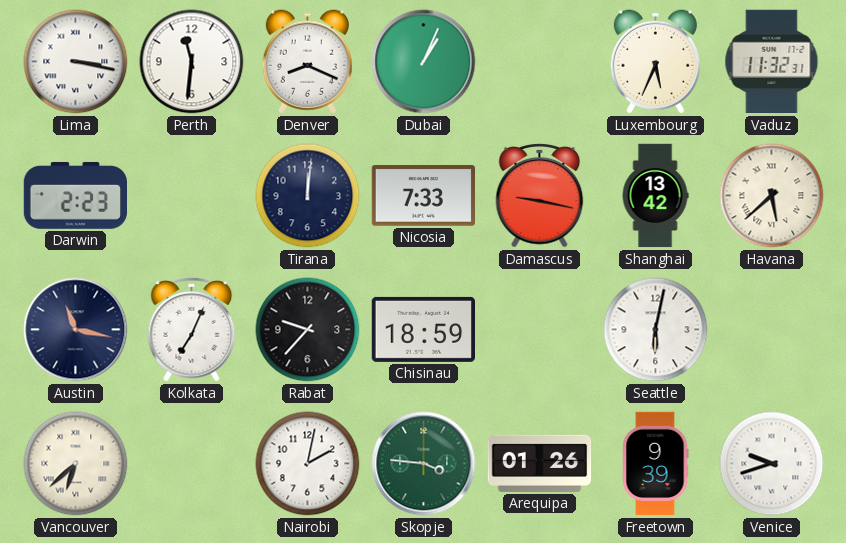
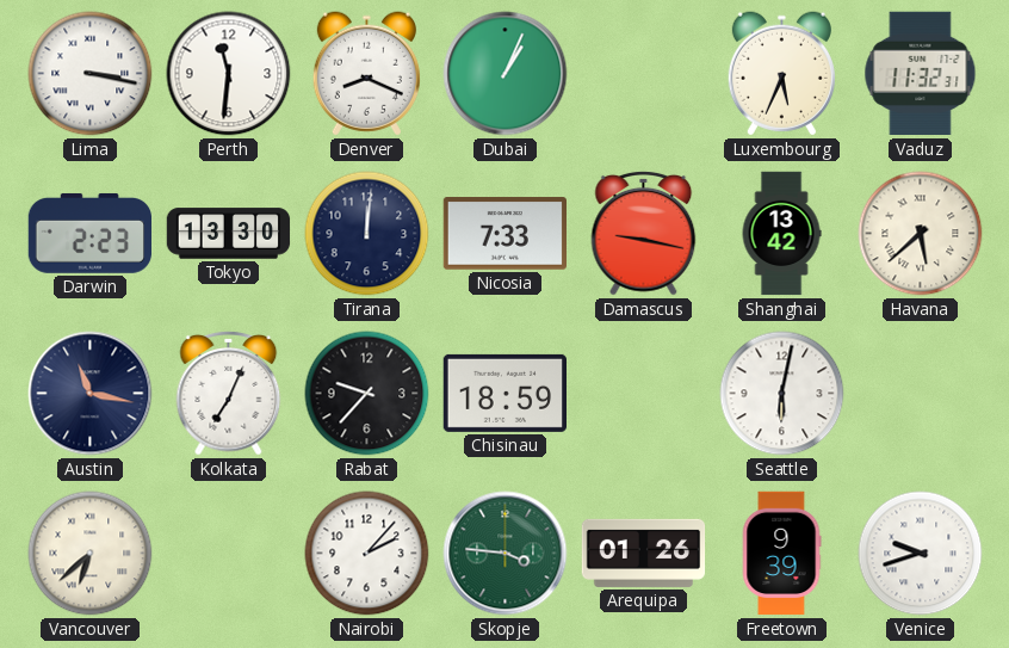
Tokyo: none -> 13:30
Nairobi: 2:02 -> 2:07
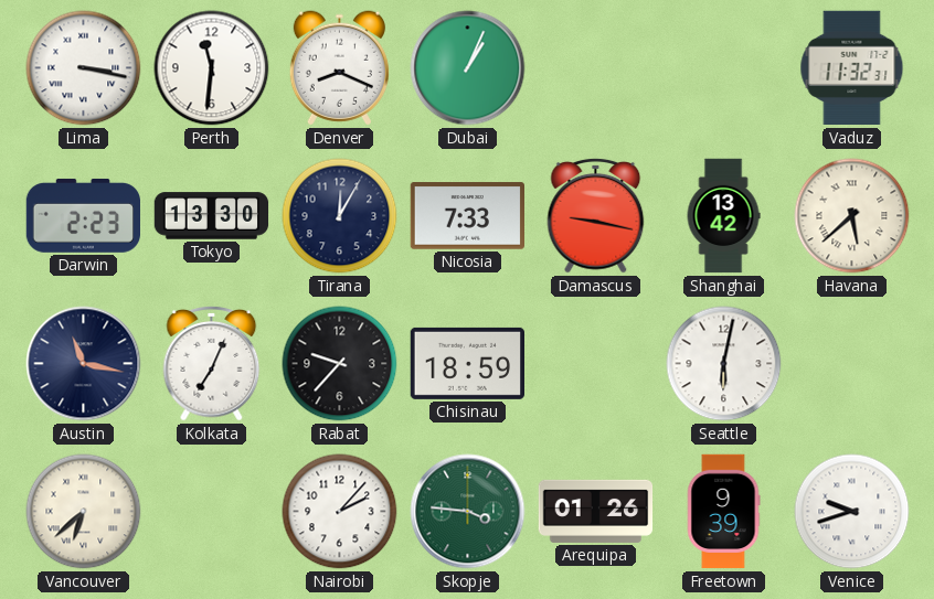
Luxembourg: 5:34 -> none
Tirana: 12:01 -> 12:05
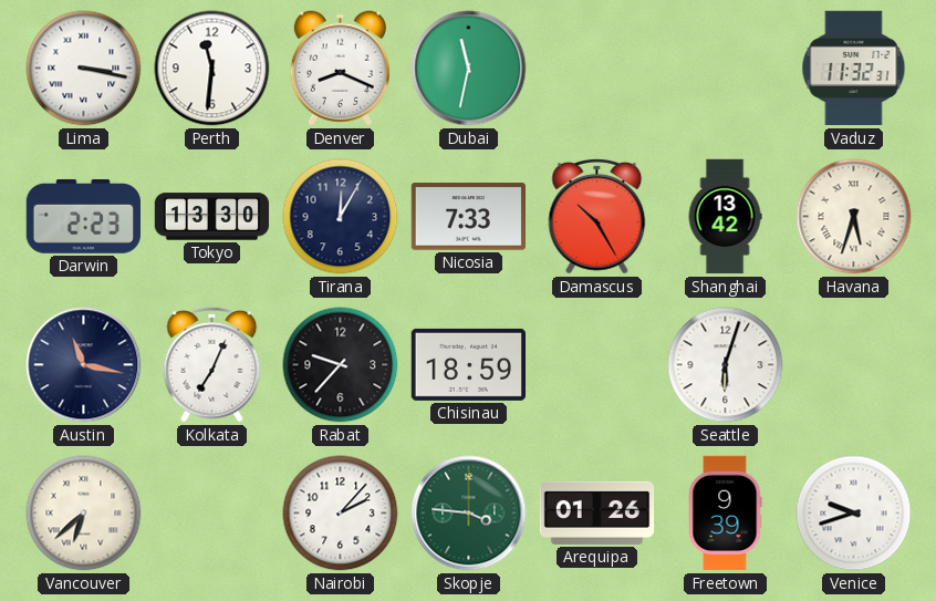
Dubai: 1:04 -> 11:32
Damascus: 9:17 -> 10:25
Havana: 5:38 -> 5:33
Seattle: 6:02 -> 6:03
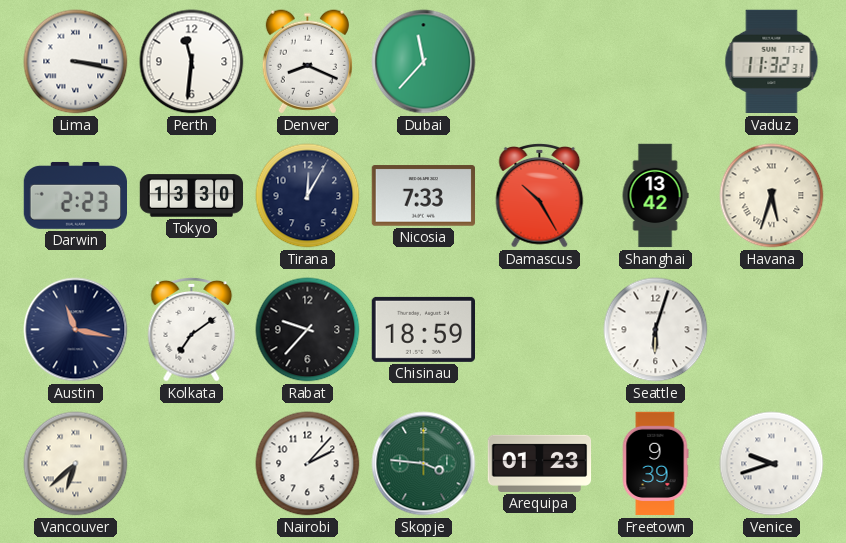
Dubai: 11:32 -> 11:37
Kolkata: 7:04 -> 7:09
Arequipa: 01:26 -> 01:23
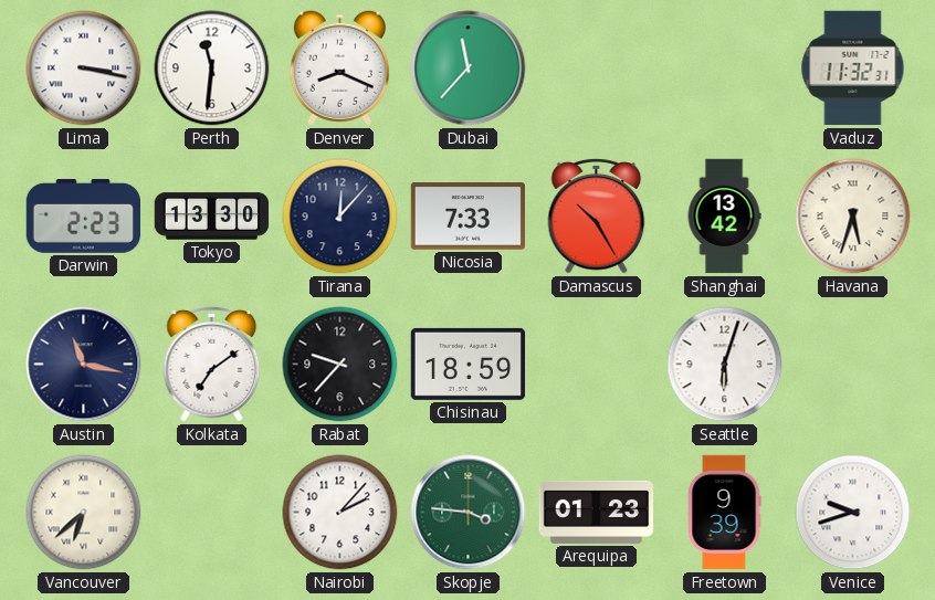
Tirana: 12:05 -> 12:07
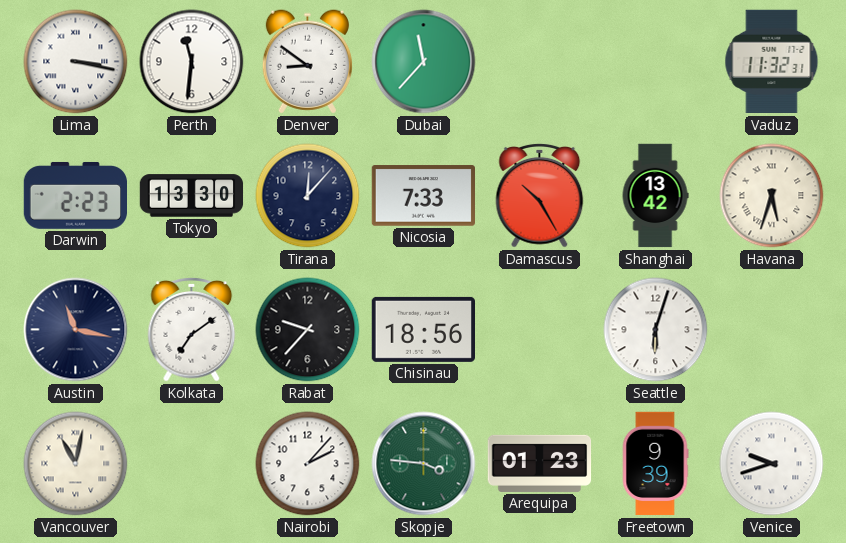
Denver: 8:19 -> 8:51
Chisinau: 18:59 -> 18:56
Vancouver: 6:38 -> 11:02
